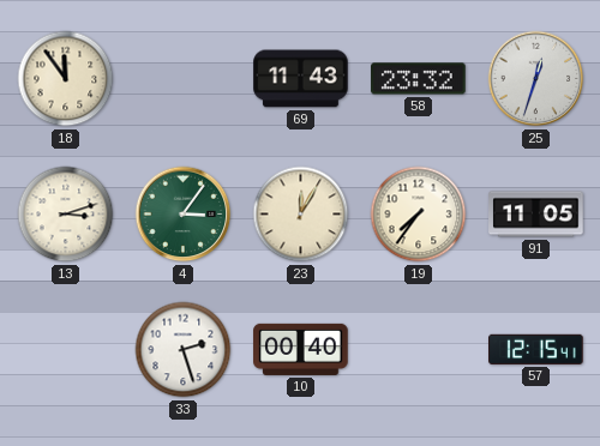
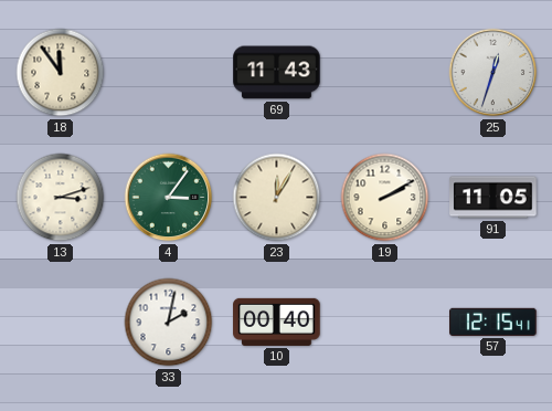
58: 23:32 -> none
19: 7:36 -> 2:10
33: 2:27 -> 2:02
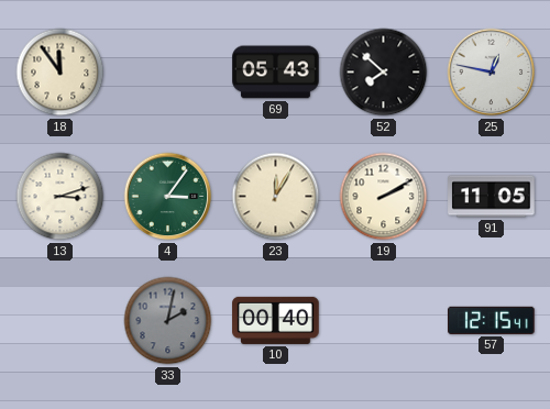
69: 11:43 -> 05:43
52: none -> 7:52
25: 12:33 -> 12:47
33 dial: white -> grey
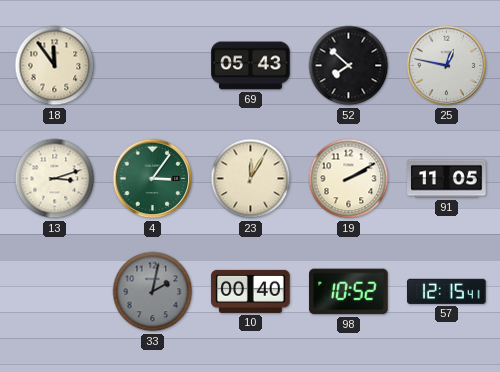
98: none -> 10:52
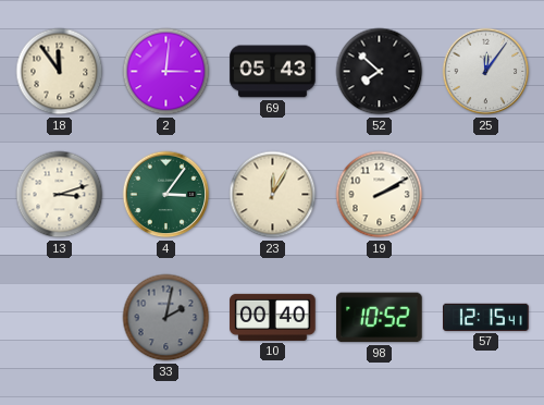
2: none -> 3:01
25: 12:47 -> 12:06
91: 11:05 -> none
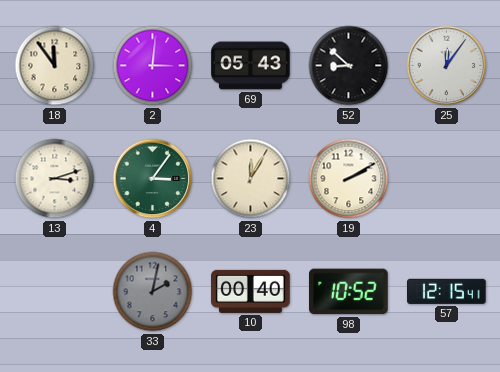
52: 7:52 -> 8:52
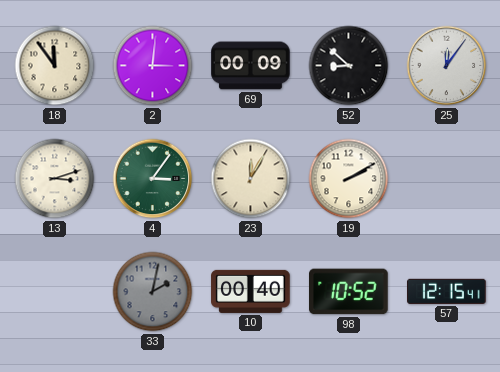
69: 05:43 -> 00:09
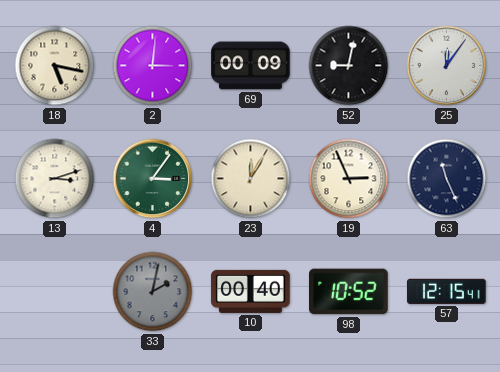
18: 11:54 -> 5:17
52: 8:52 -> 9:02
19: 2:10 -> 2:56
63: none -> 11:26
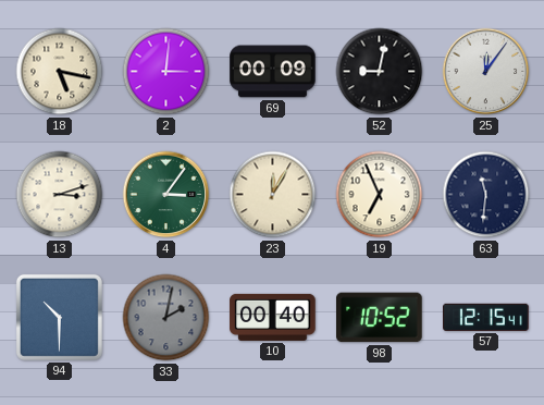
19: 2:56 -> 6:56
63: 11:26 -> 11:31
94: none -> 10:30
